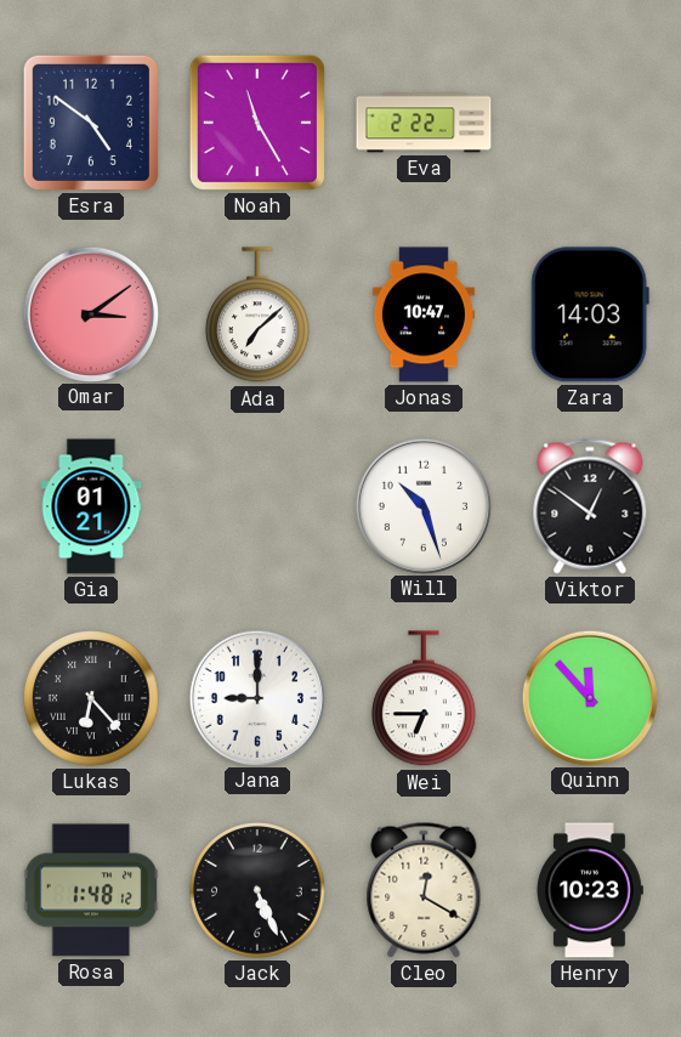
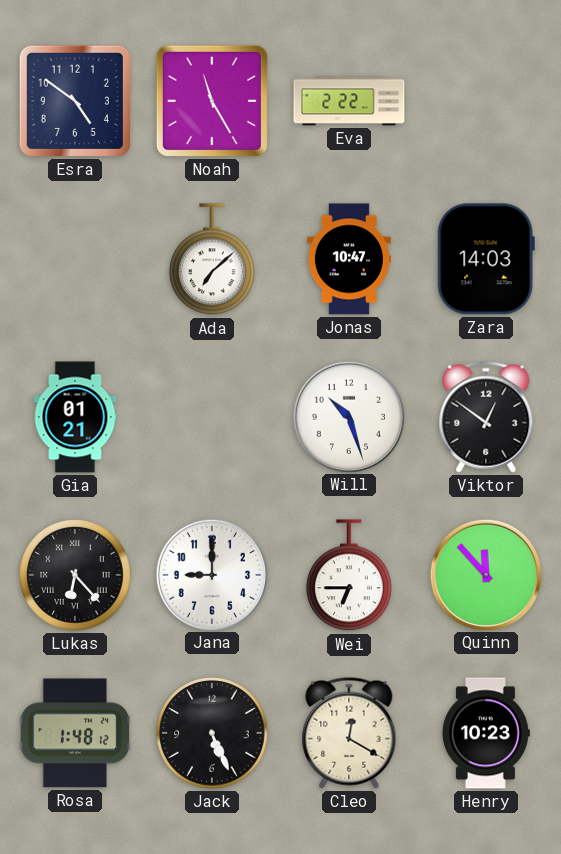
Omar: 3:09 -> none
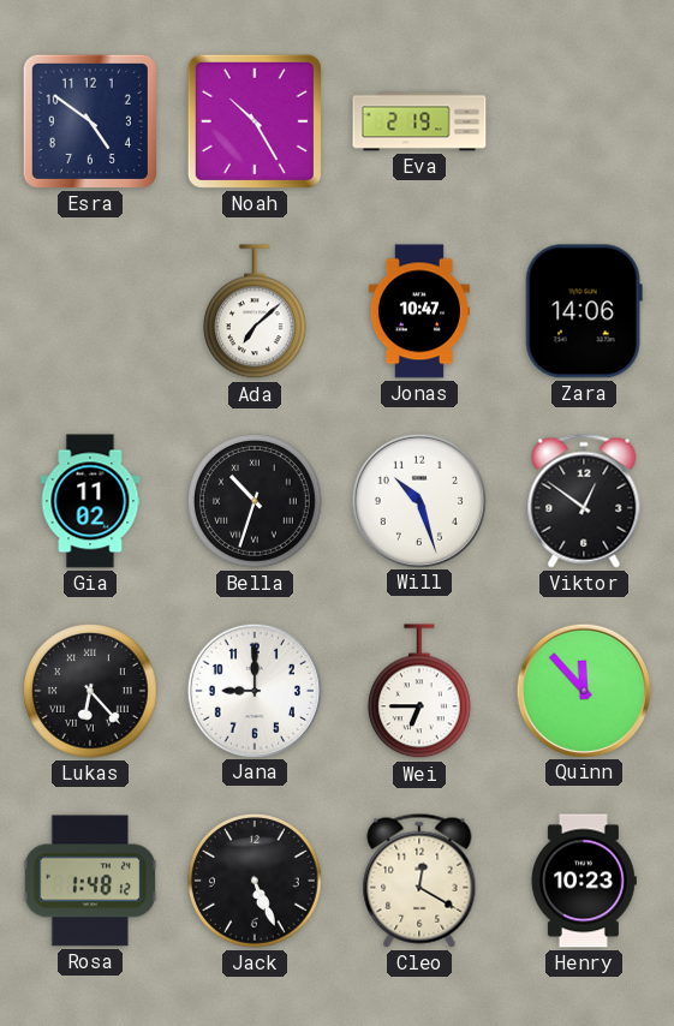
Noah: 11:25 -> 10:25
Eva: 2:22 -> 2:19
Zara: 14:03 -> 14:06
Gia: 01:21 -> 11:02
Bella: none -> 10:33
